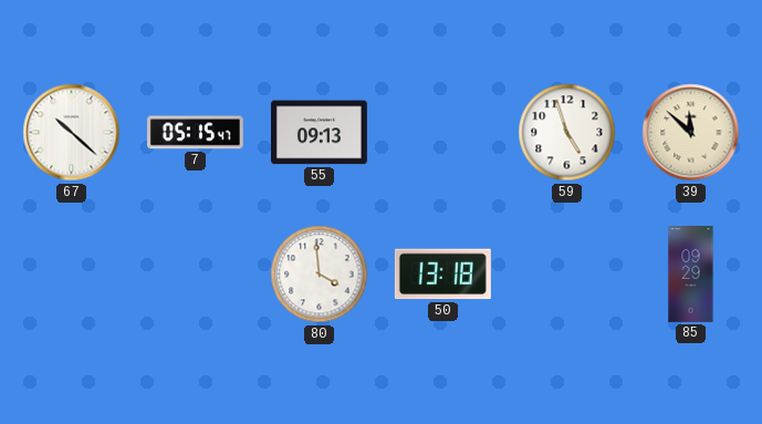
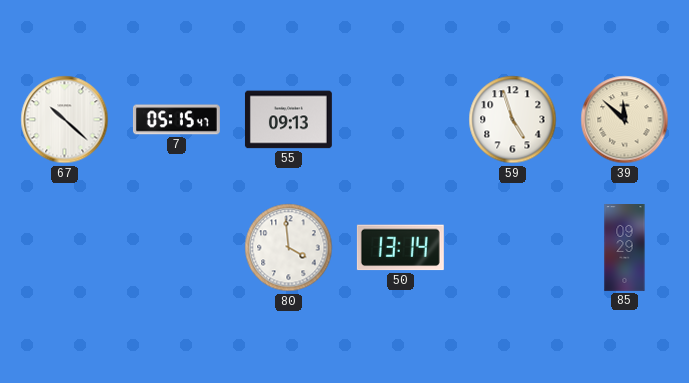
50: 13:18 -> 13:14
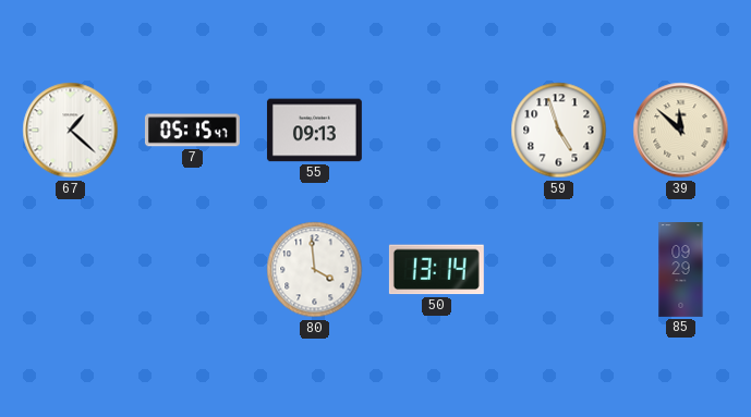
67: 10:22 -> 1:22
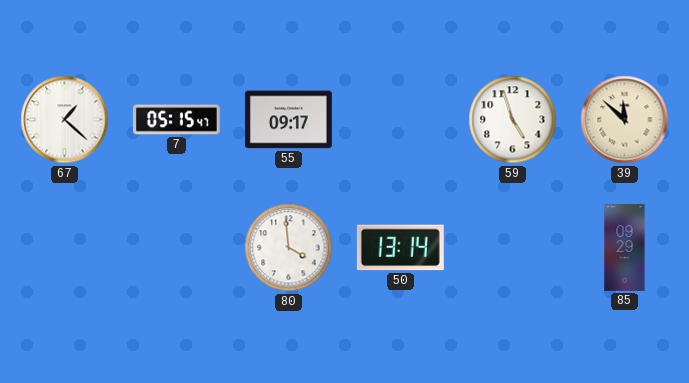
55: 09:13 -> 09:17
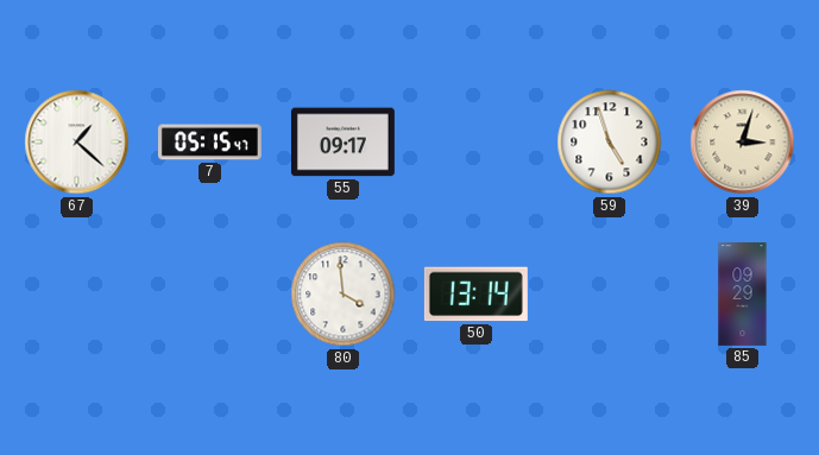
39: 11:52 -> 3:03
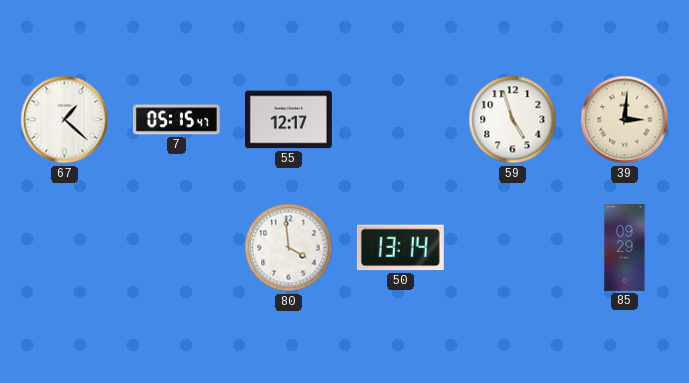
55: 09:17 -> 12:17
39: 3:03 -> 3:01
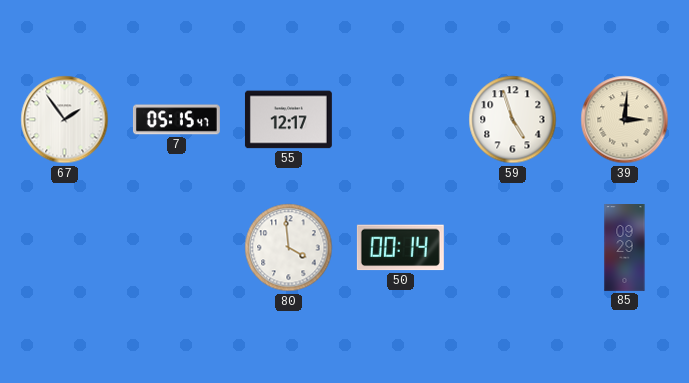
67: 1:22 -> 1:54
50: 13:14 -> 00:14
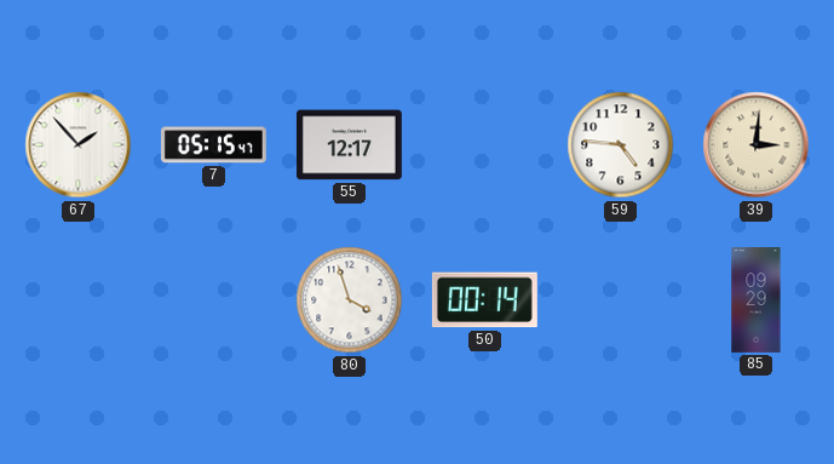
67: 1:54 -> 1:53
59: 4:57 -> 4:46
80: 3:59 -> 3:57
